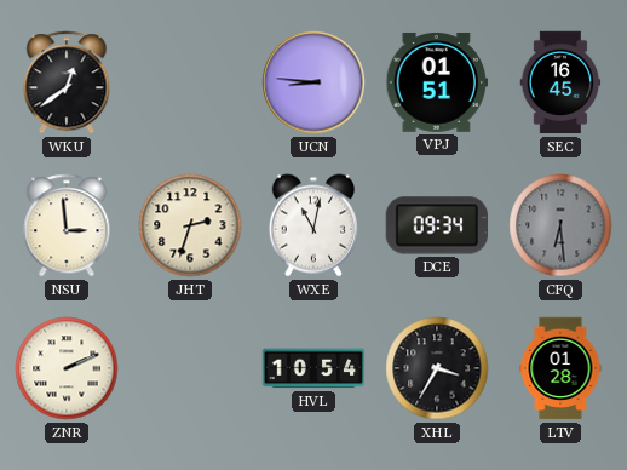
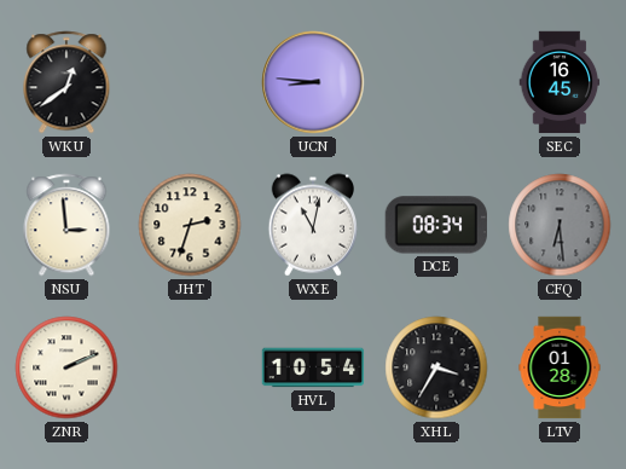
VPJ: 01:51 -> none
DCE: 09:34 -> 08:34
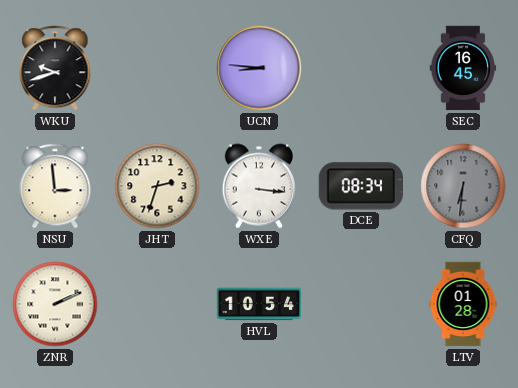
WKU: 12:39 -> 9:42
WXE: 11:02 -> 3:16
CFQ: 6:29 -> 6:31
XHL: 3:35 -> none
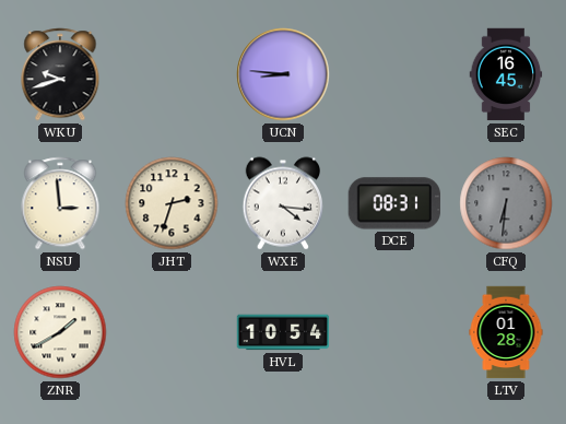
WXE: 3:16 -> 4:16
DCE: 08:34 -> 08:31
ZNR: 2:11 -> 1:40
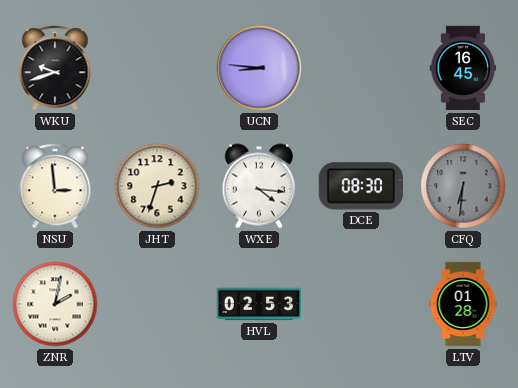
DCE: 08:31 -> 08:30
ZNR: 1:40 -> 2:02
HVL: 10:54 -> 02:53
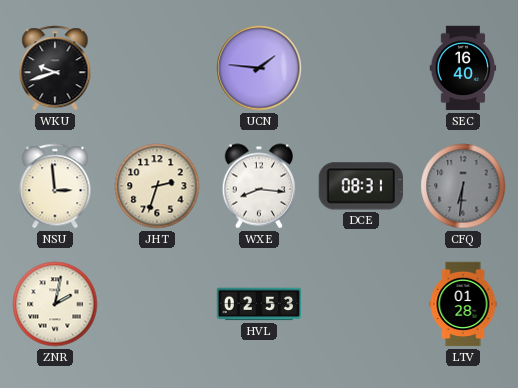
UCN: 8:46 -> 1:46
SEC: 16:45 -> 16:40
WXE: 4:16 -> 8:16
DCE: 08:30 -> 08:31
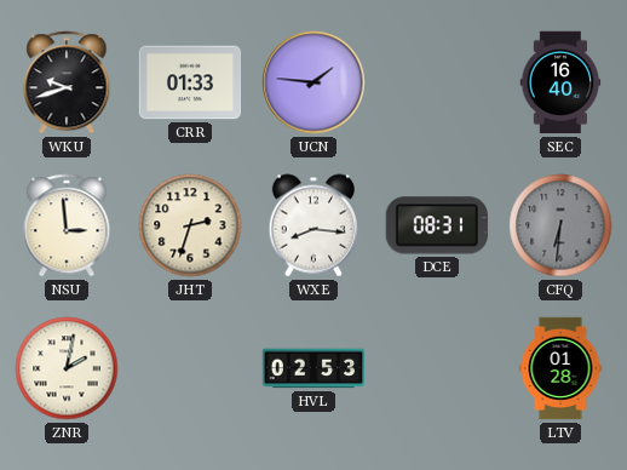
CRR: none -> 01:33
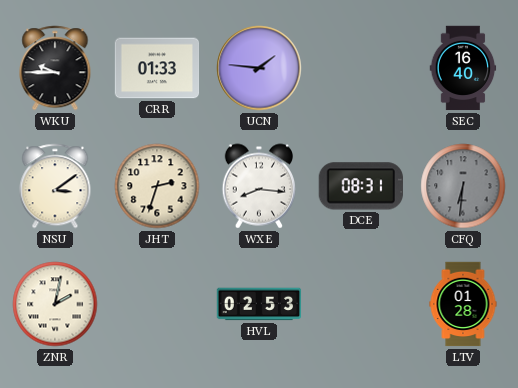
WKU: 9:42 -> 9:45
NSU: 2:59 -> 3:09
